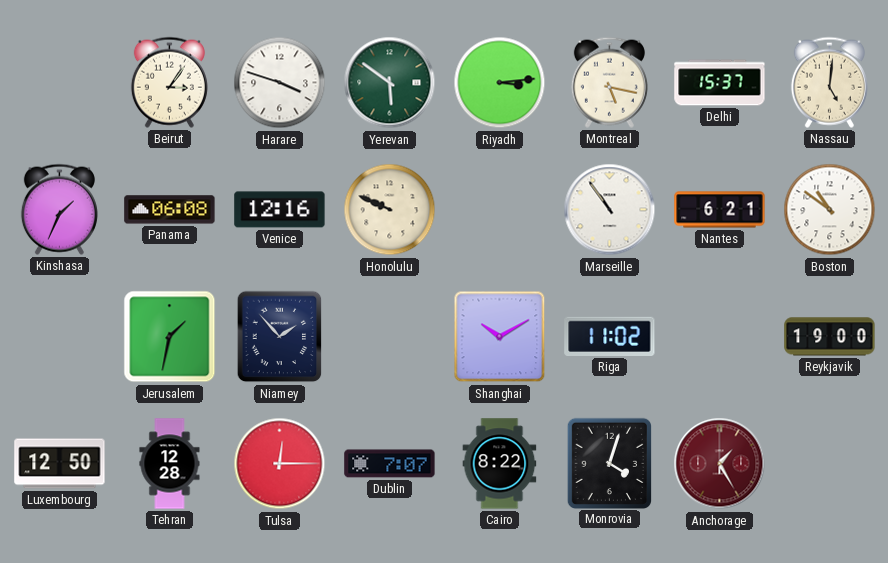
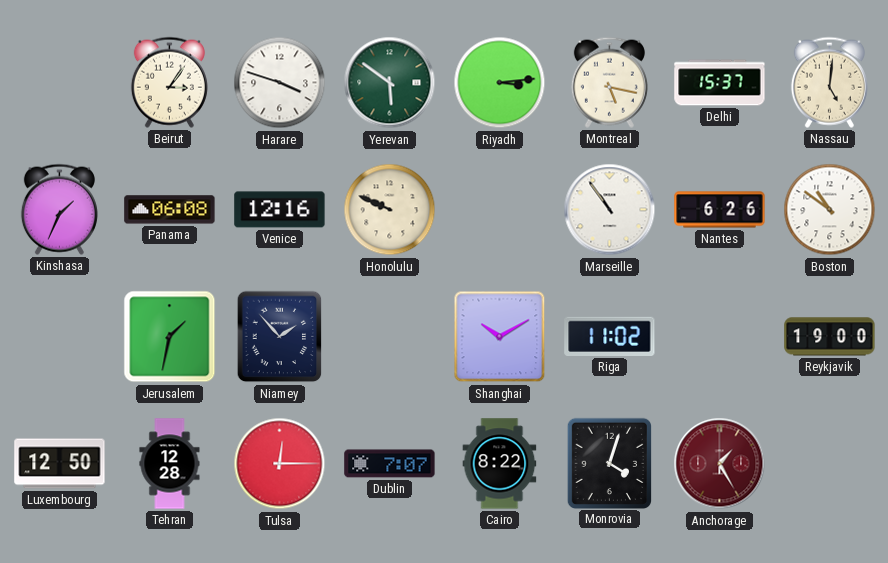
Nantes: 6:21 -> 6:26
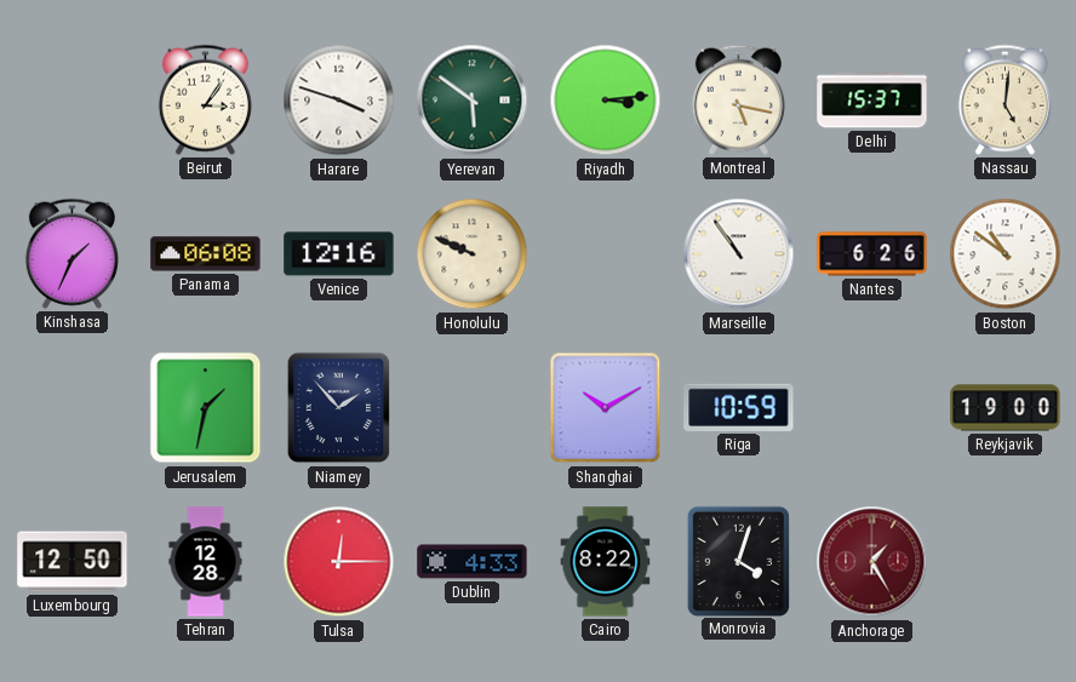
Riga: 11:02 -> 10:59
Dublin: 7:07 -> 4:33
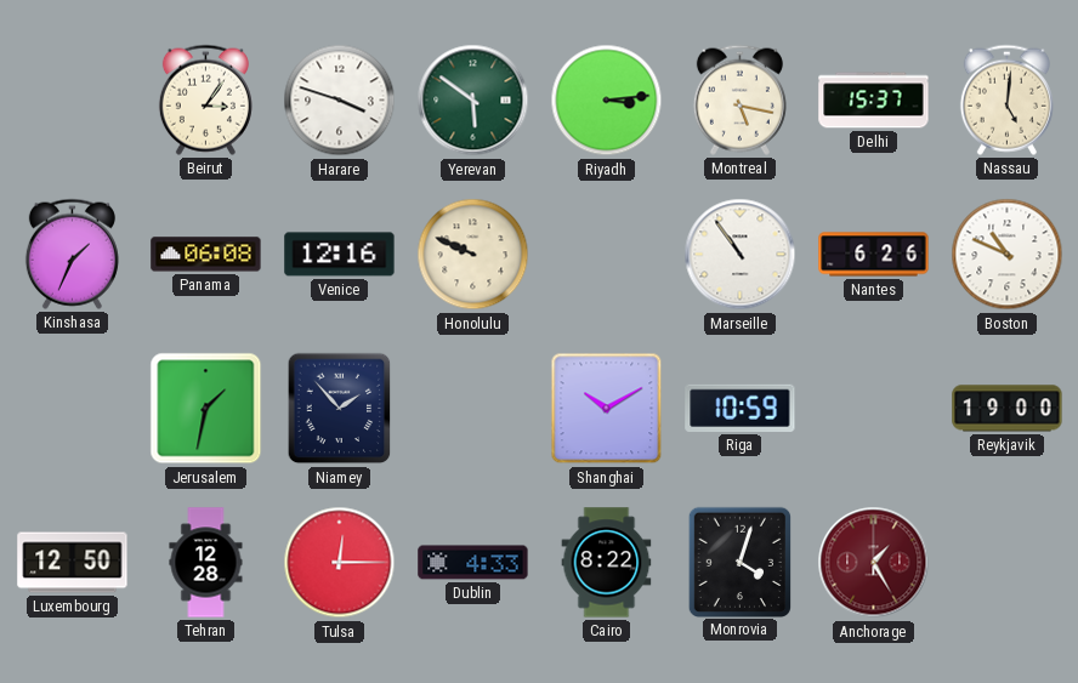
Boston: 10:51 -> 10:49
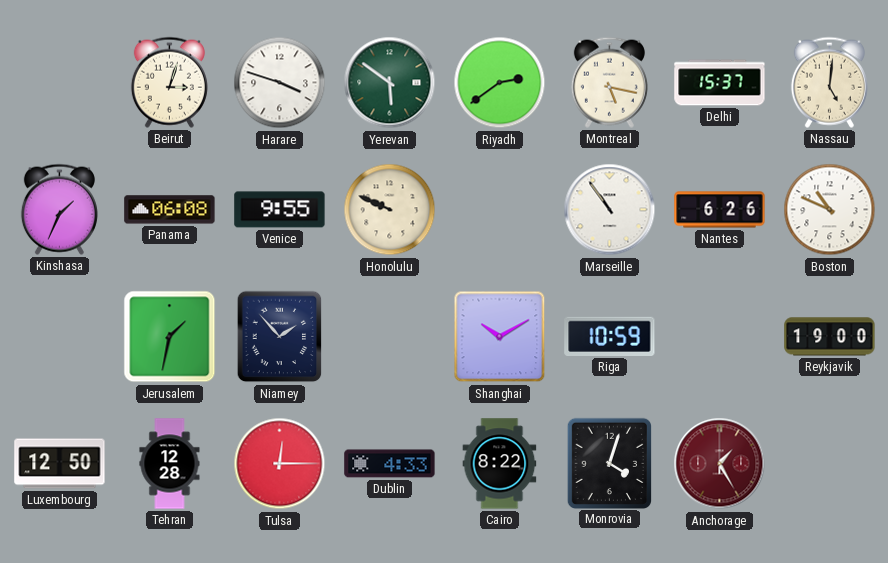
Beirut: 3:06 -> 3:03
Riyadh: 3:14 -> 2:39
Venice: 12:16 -> 9:55
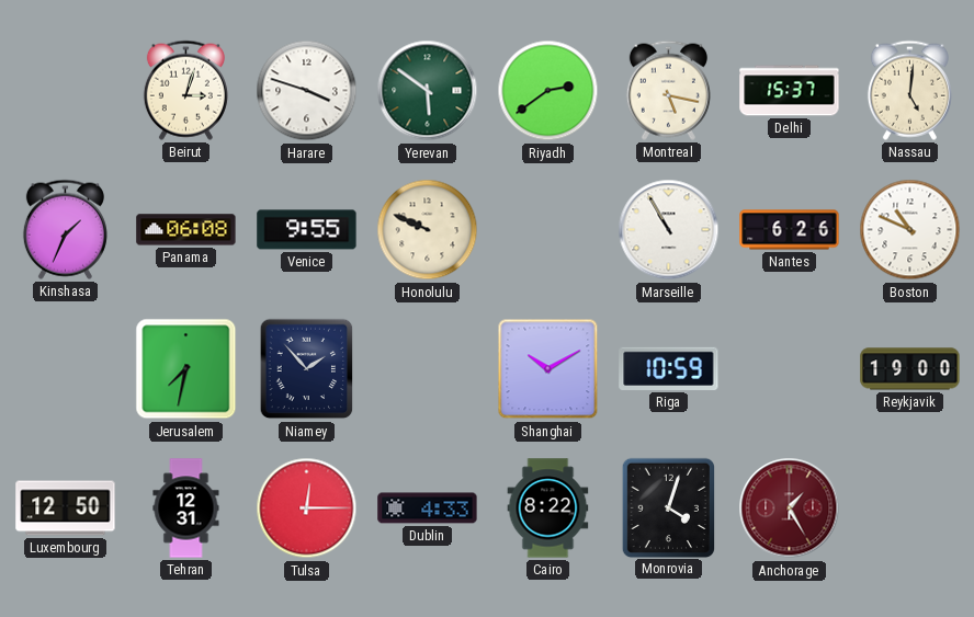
Marseille: 10:54 -> 10:55
Jerusalem: 1:32 -> 7:32
Tehran: 12:28 -> 12:31
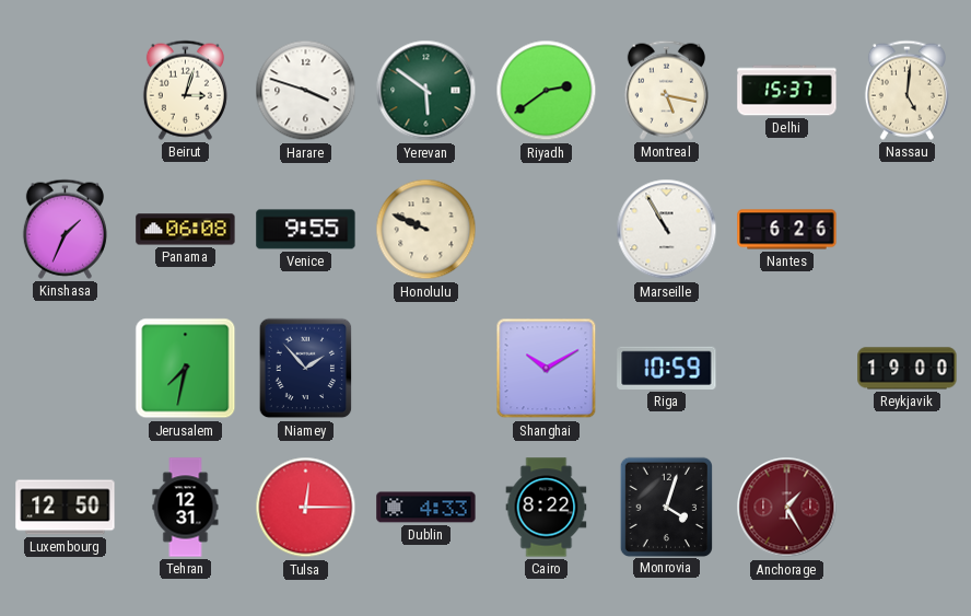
Boston: 10:49 -> none
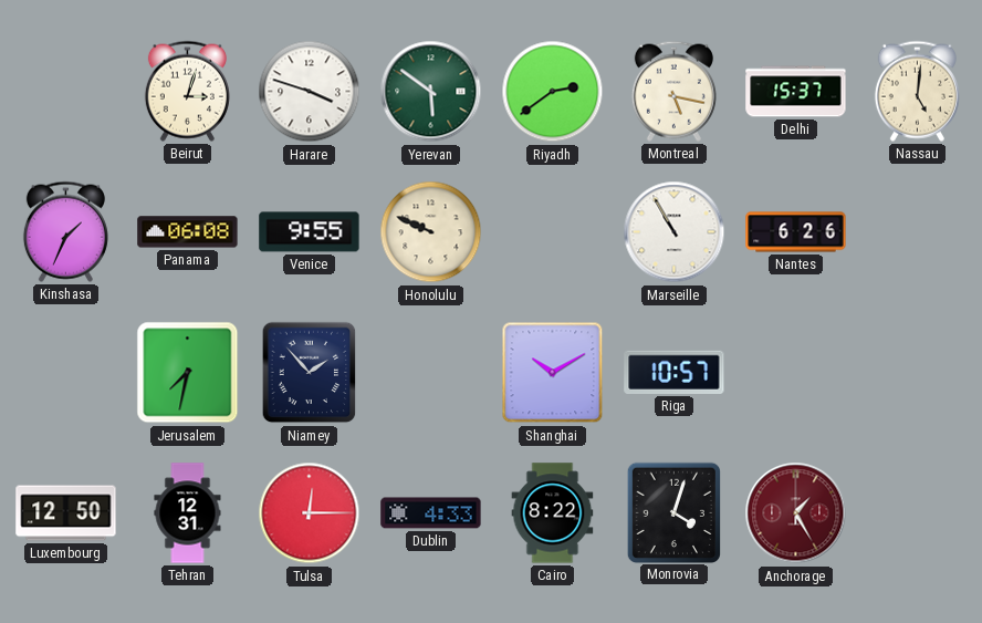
Riga: 10:59 -> 10:57
Reykjavik: 19:00 -> none
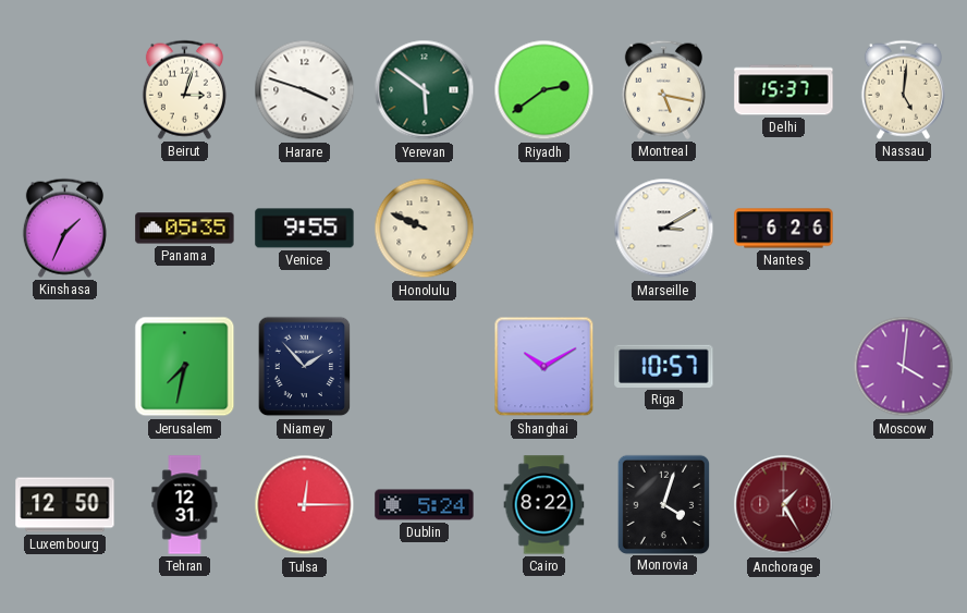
Panama: 06:08 -> 05:35
Marseille: 10:55 -> 3:10
Moscow: none -> 4:01
Dublin: 4:33 -> 5:24
